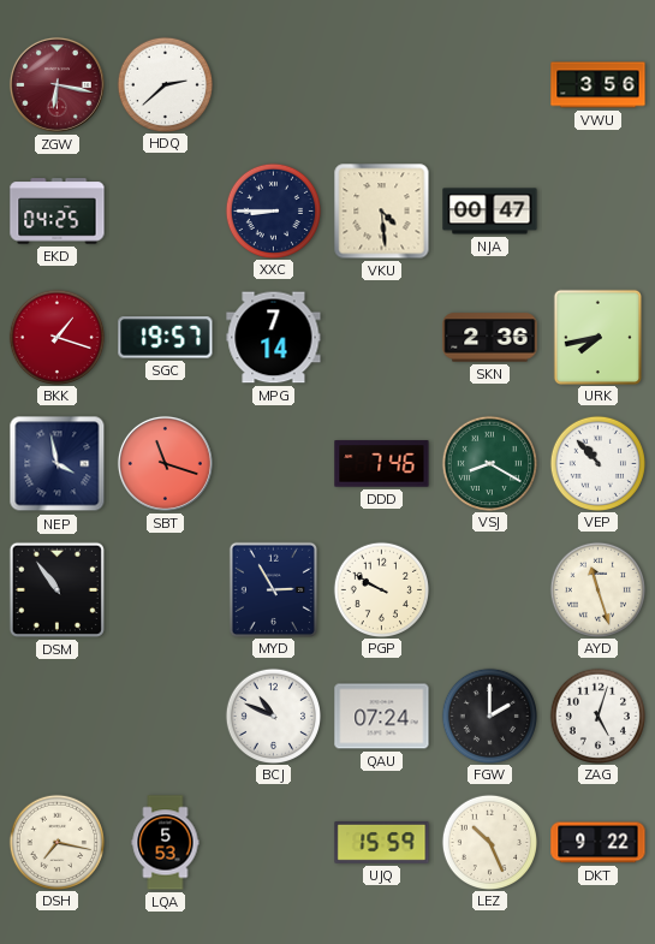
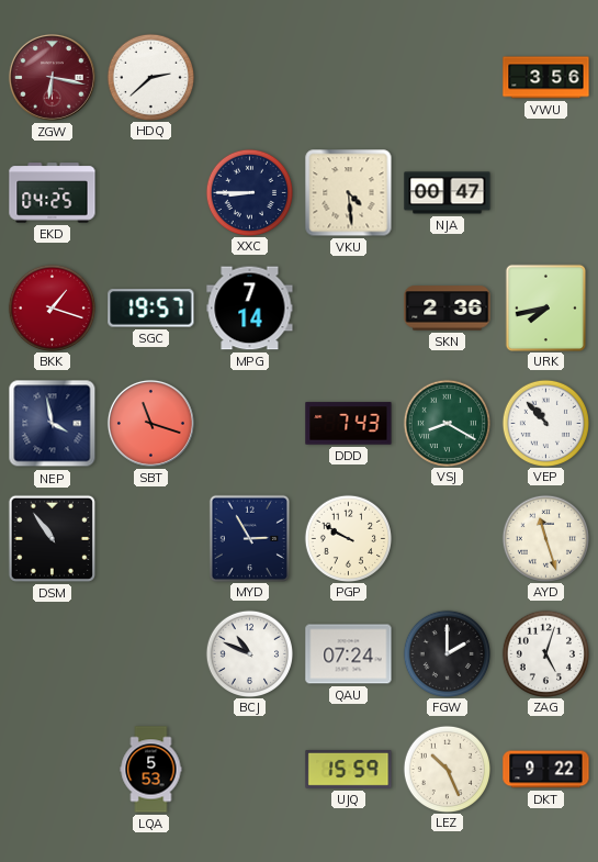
DDD: 7:46 -> 7:43
DSH: 7:17 -> none
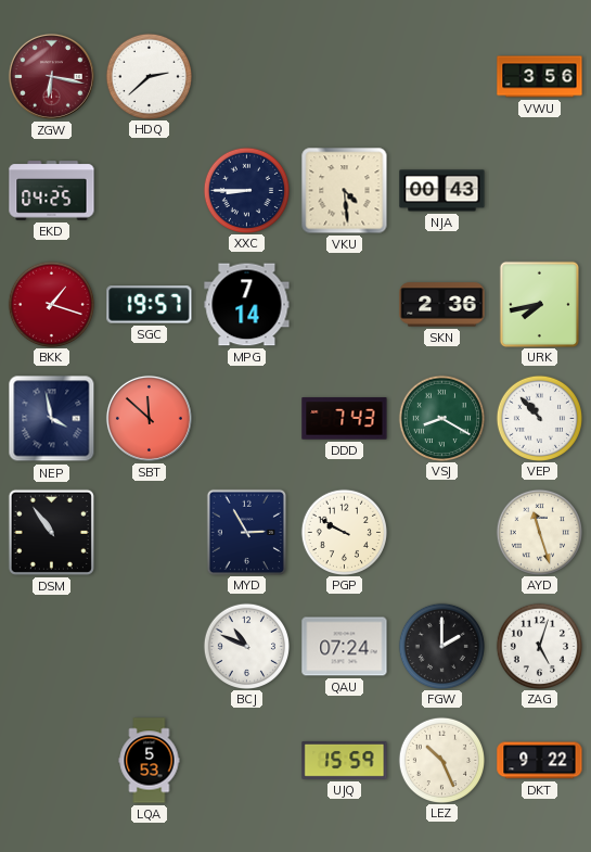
NJA: 00:47 -> 00:43
SBT: 11:18 -> 11:52
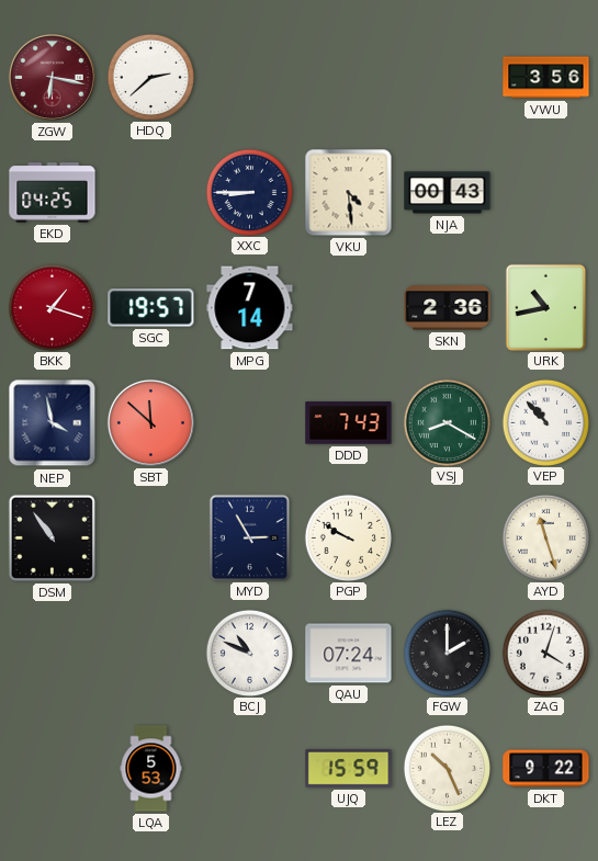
URK: 7:43 -> 10:43
ZAG: 5:03 -> 4:03
